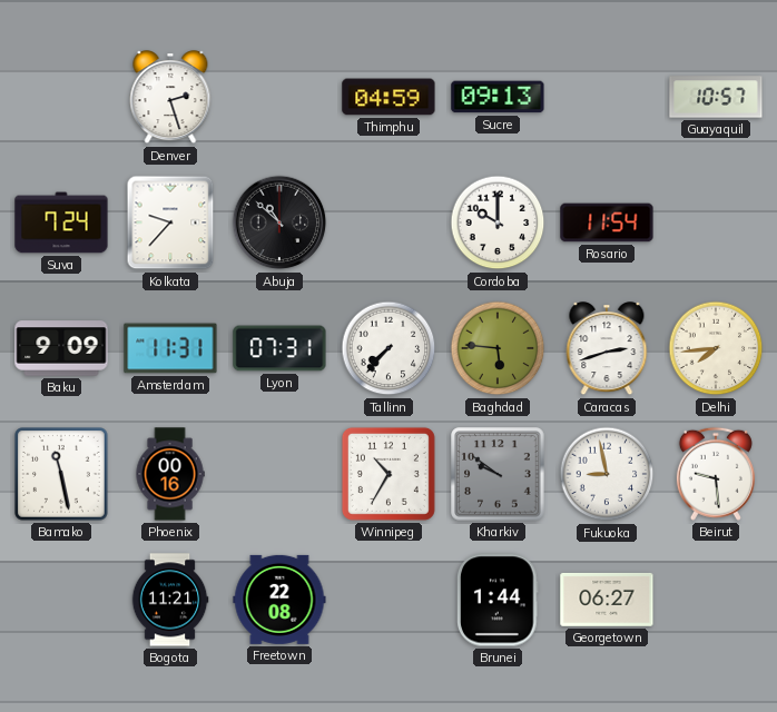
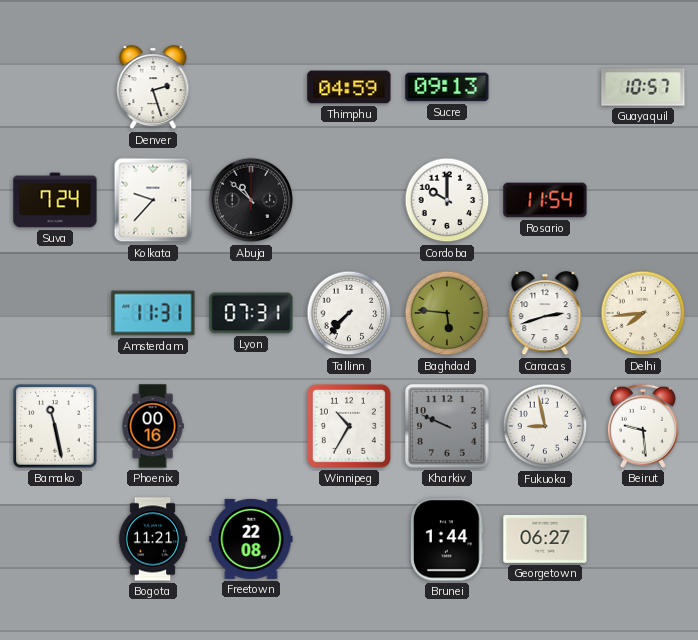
Baku: 9:09 -> none
Kharkiv: 9:51 -> 9:49
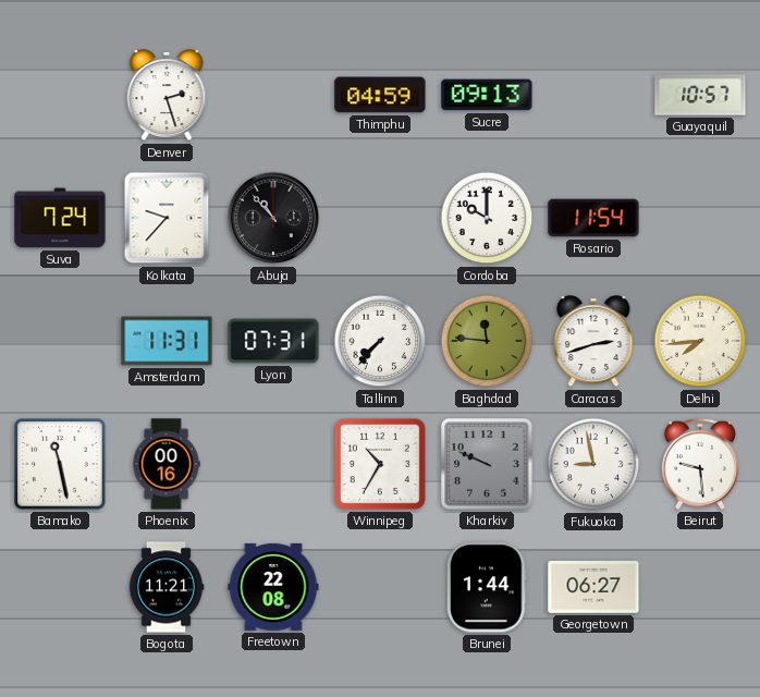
Abuja: 10:52 -> 10:53
Baghdad: 5:46 -> 11:46
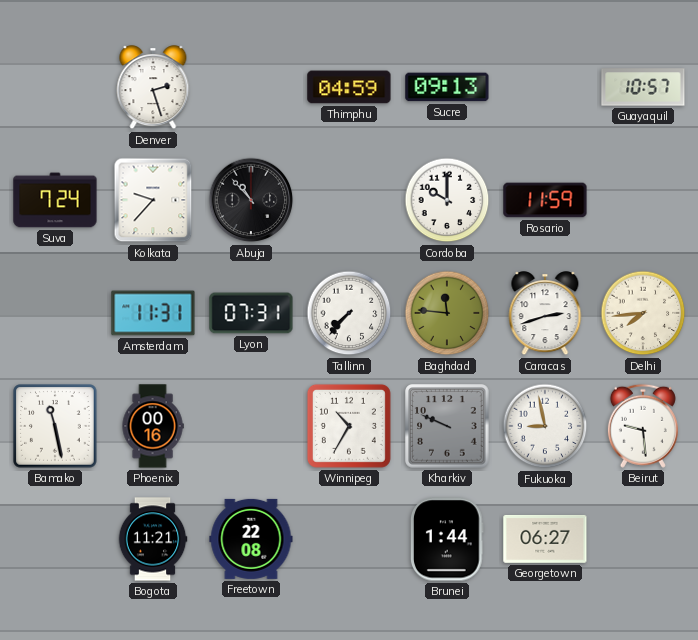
Rosario: 11:54 -> 11:59
